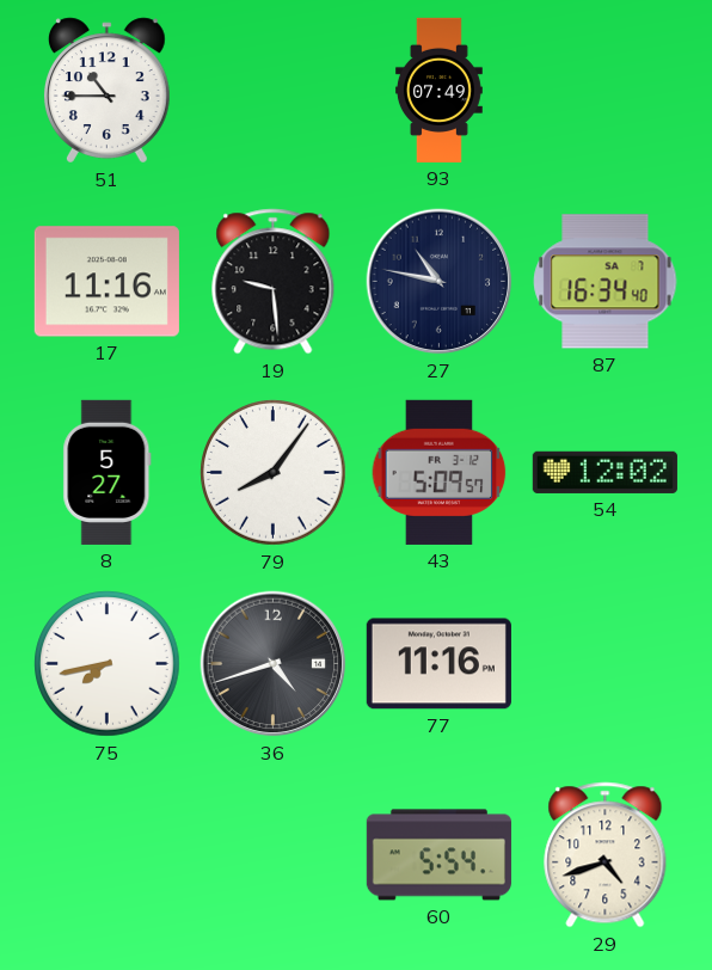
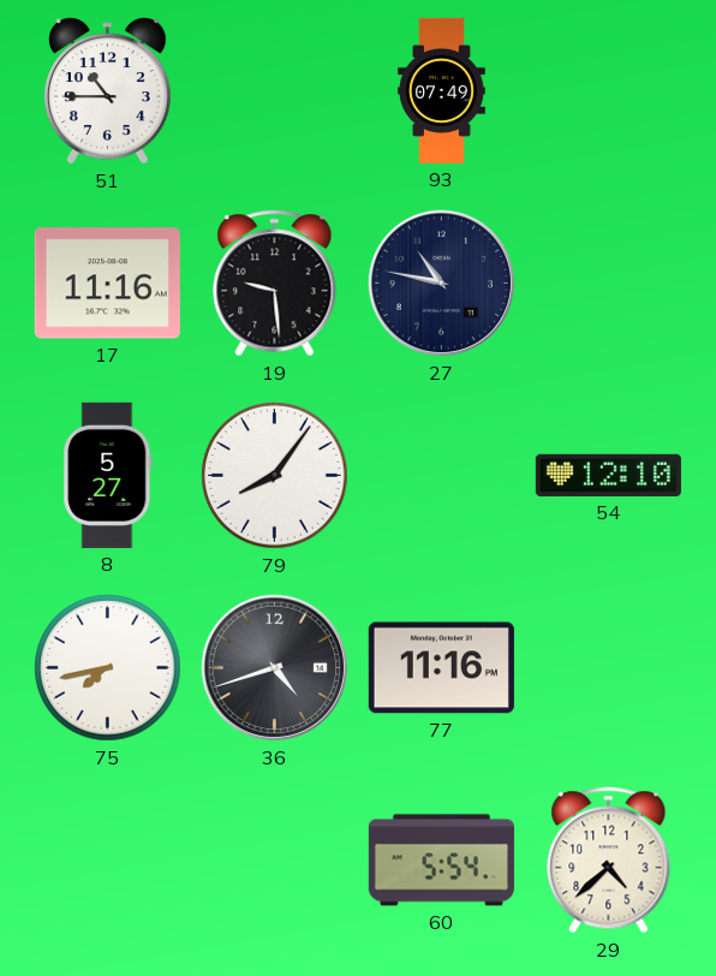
87: 16:34 -> none
43: 5:09 -> none
54: 12:02 -> 12:10
29: 4:42 -> 4:38
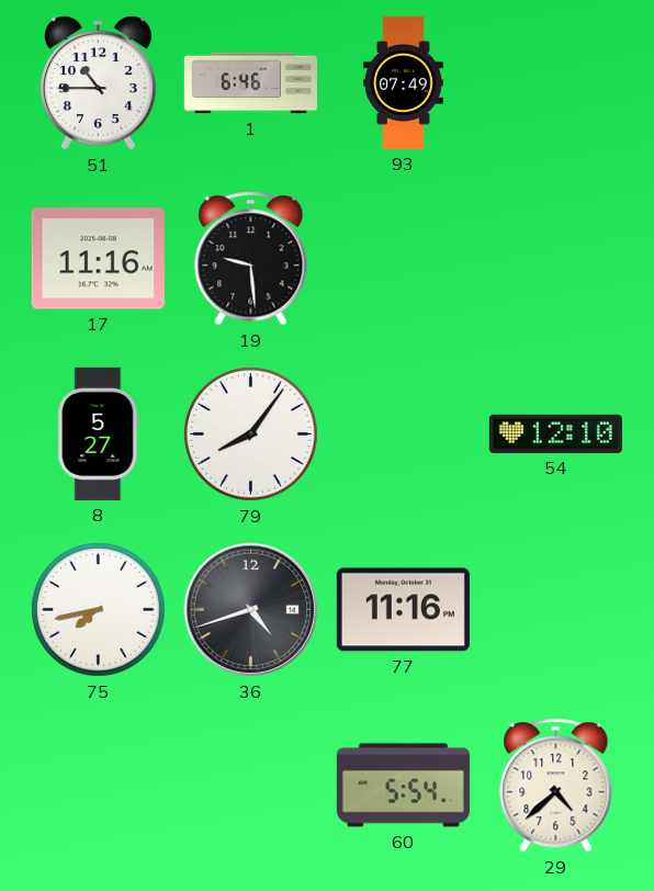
1: none -> 6:46
27: 10:47 -> none
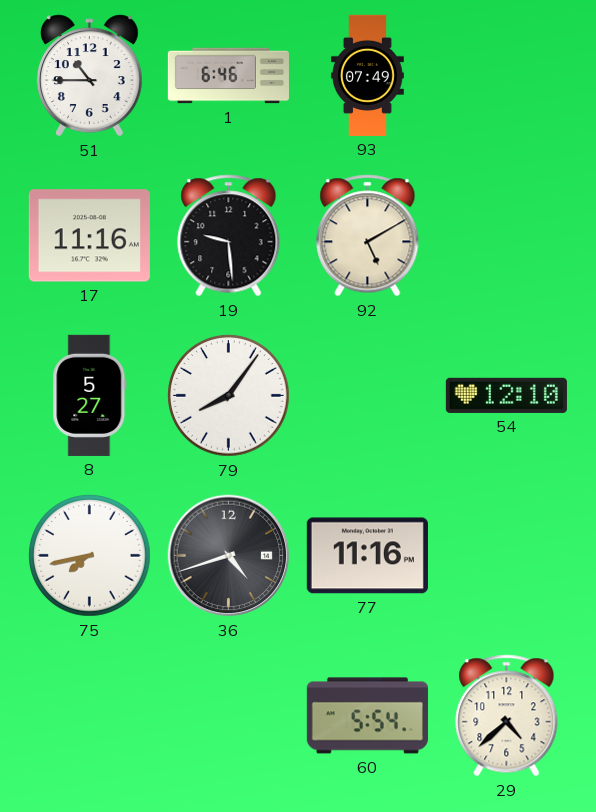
92: none -> 5:10
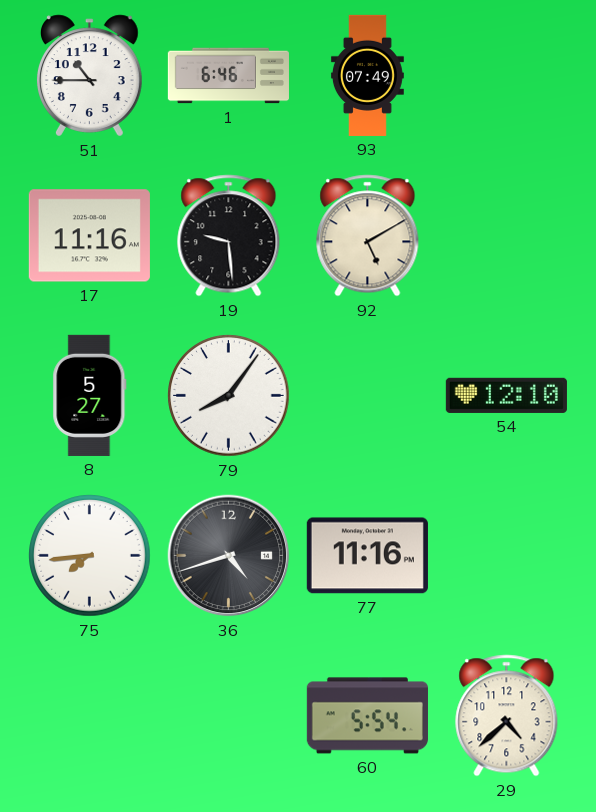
75: 7:43 -> 7:44
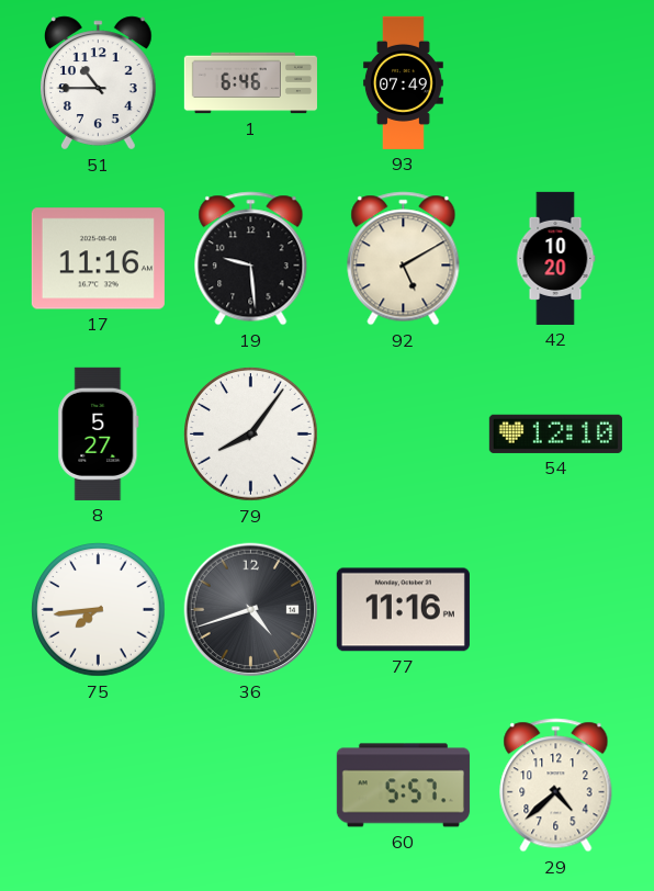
42: none -> 10:20
60: 5:54 -> 5:57
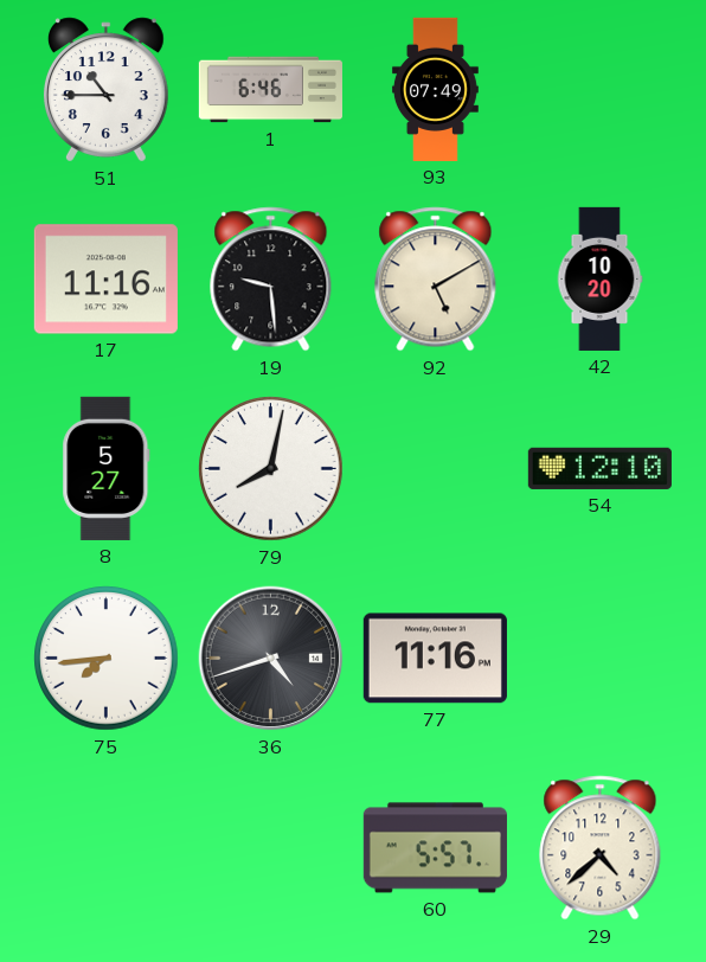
79: 8:06 -> 8:02
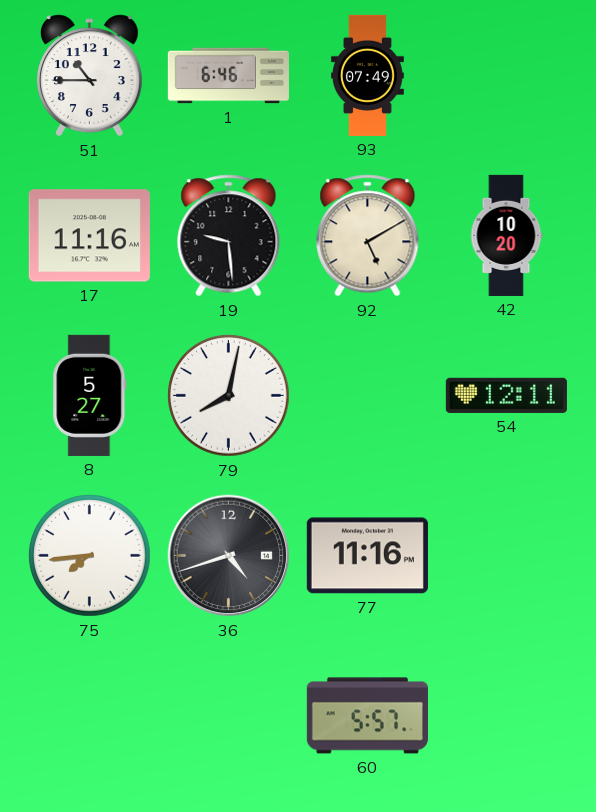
54: 12:10 -> 12:11
29: 4:38 -> none
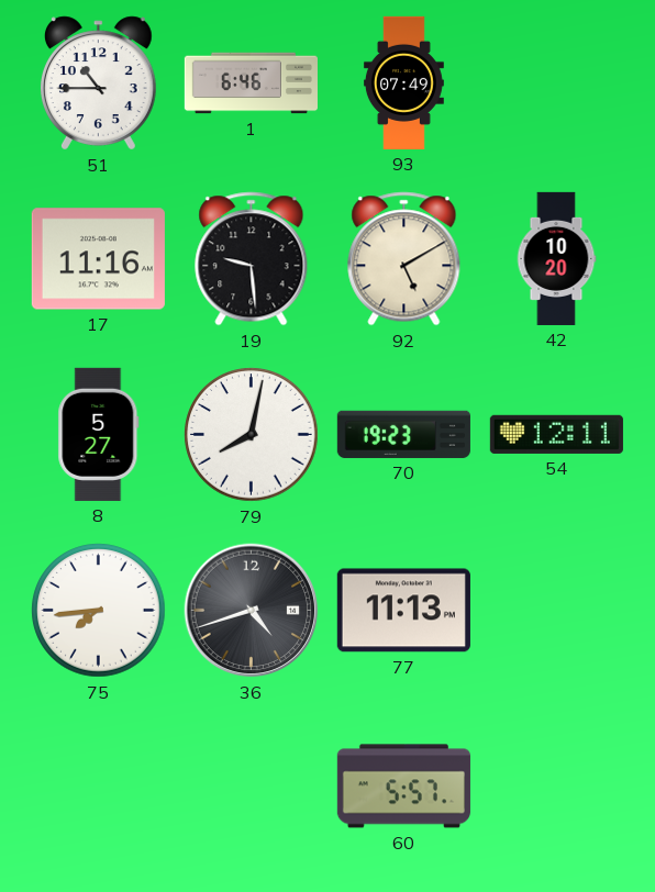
70: none -> 19:23
77: 11:16 -> 11:13
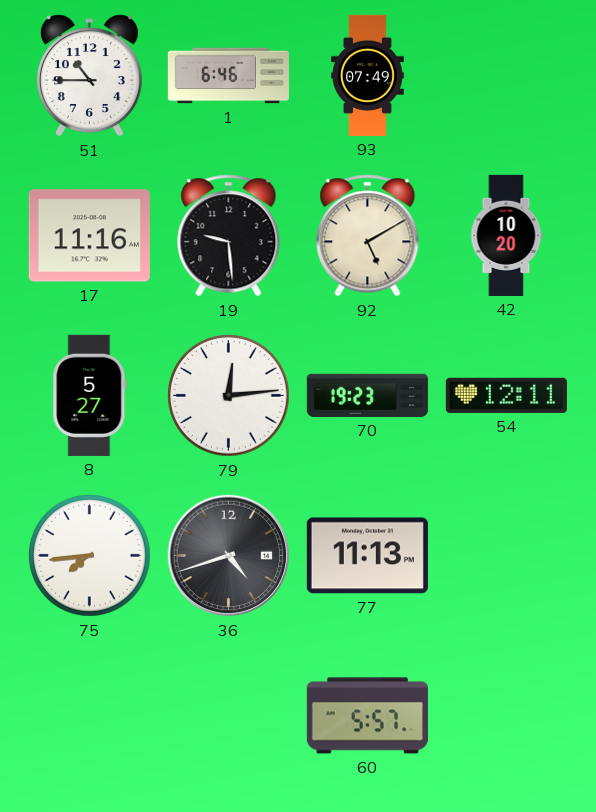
79: 8:02 -> 12:14
